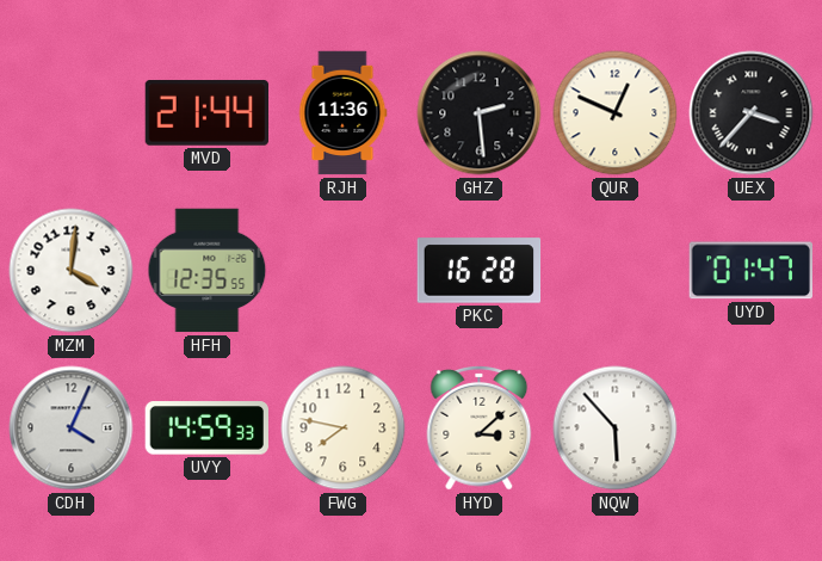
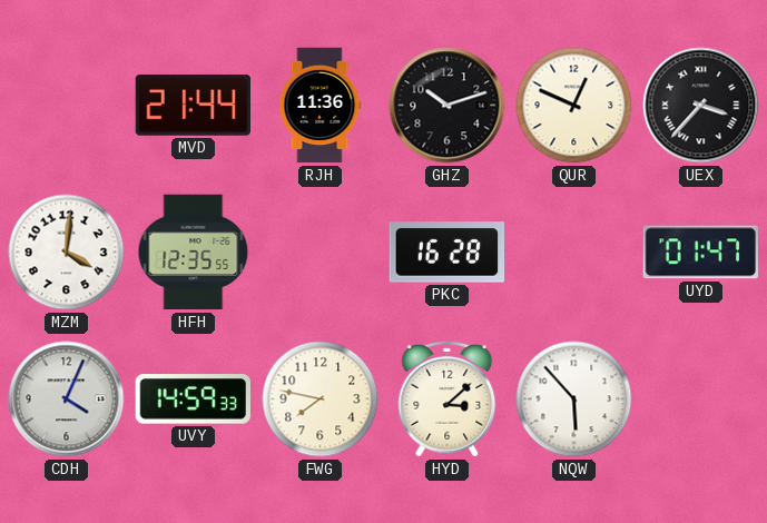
GHZ: 2:29 -> 10:12
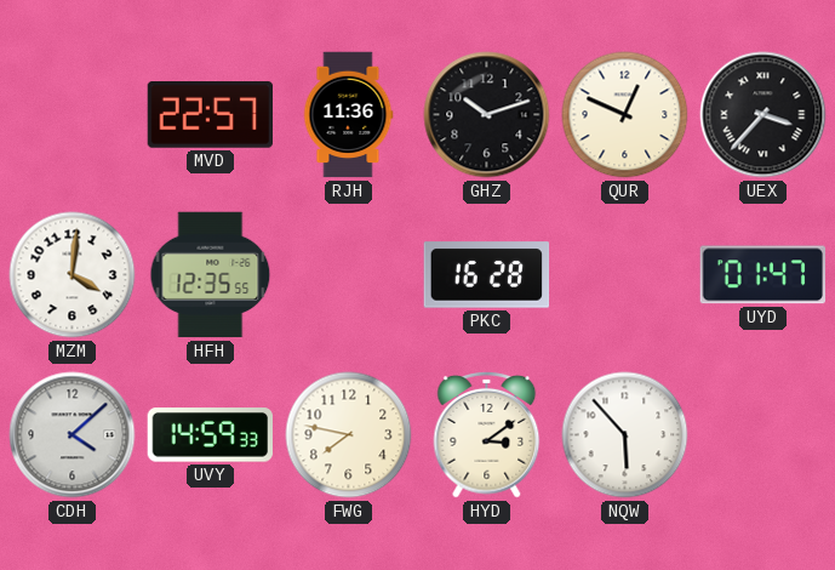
MVD: 21:44 -> 22:57
CDH: 4:04 -> 4:08
HYD: 3:08 -> 3:09
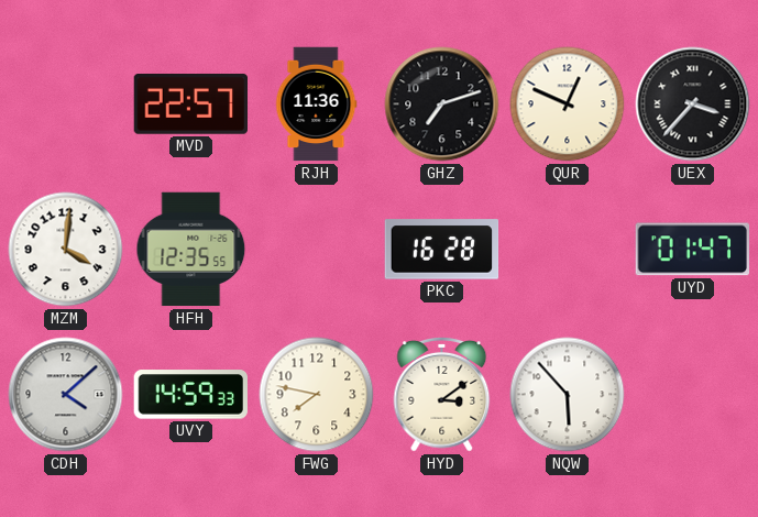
GHZ: 10:12 -> 7:12
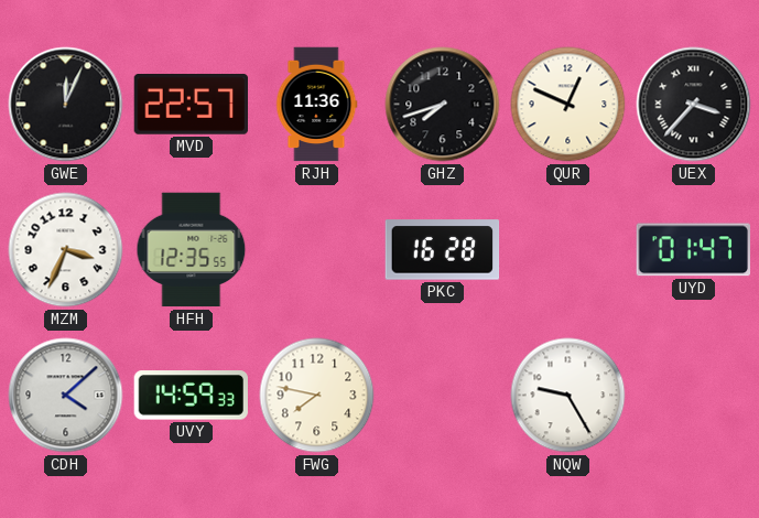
GWE: none -> 12:04
GHZ: 7:12 -> 7:42
MZM: 4:01 -> 3:34
HYD: 3:09 -> none
NQW: 5:53 -> 9:25
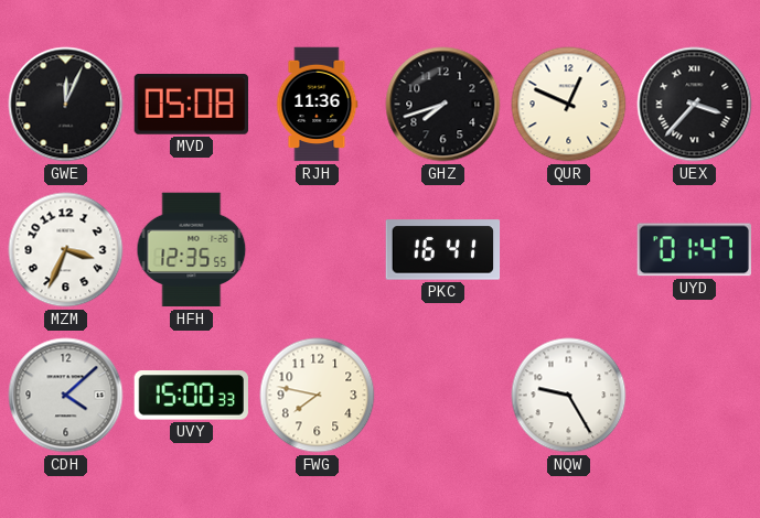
MVD: 22:57 -> 05:08
PKC: 16:28 -> 16:41
UVY: 14:59 -> 15:00
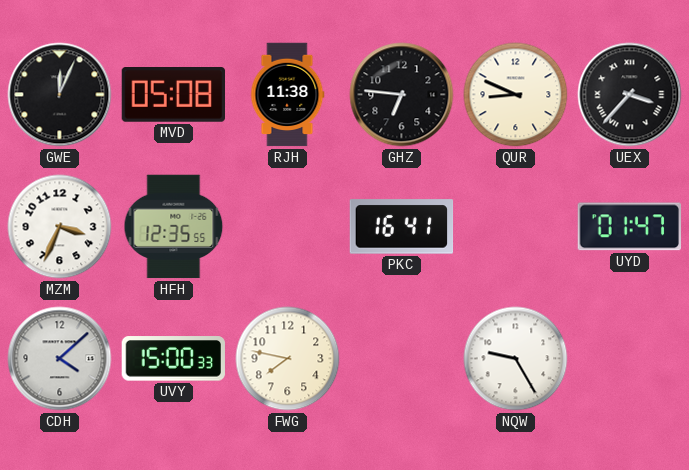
RJH: 11:36 -> 11:38
GHZ: 7:42 -> 6:46
QUR: 12:49 -> 8:49
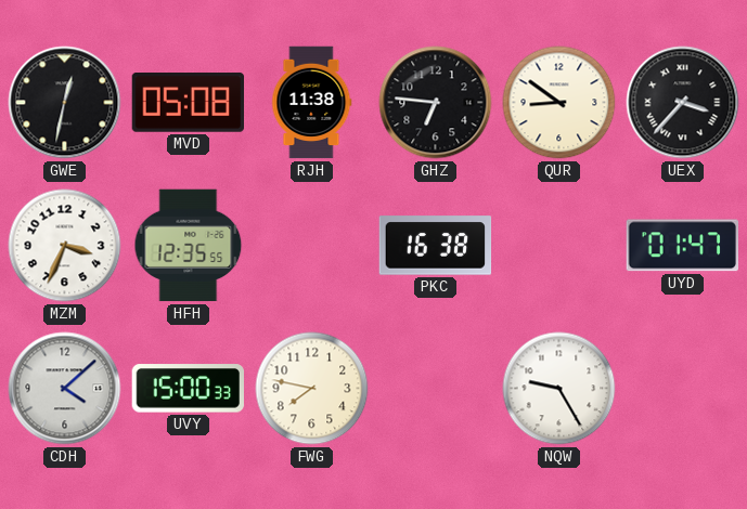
GWE: 12:04 -> 12:32
QUR: 8:49 -> 8:51
PKC: 16:41 -> 16:38
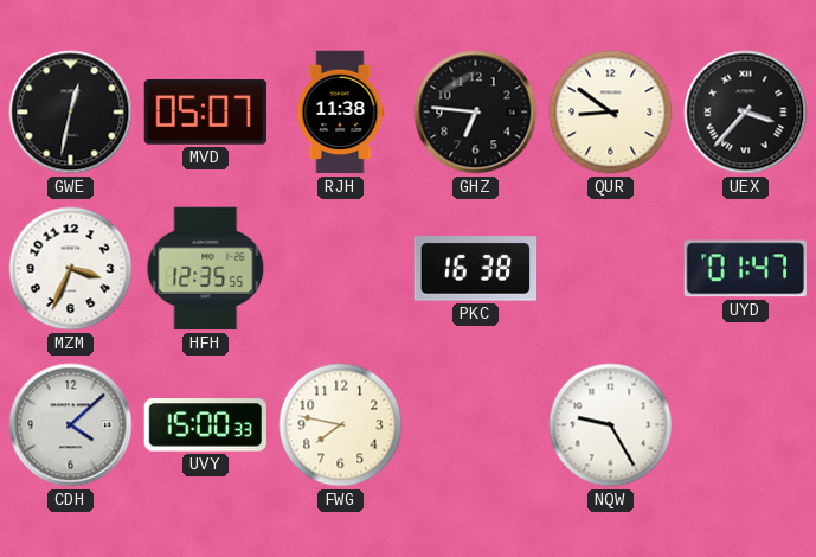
MVD: 05:08 -> 05:07
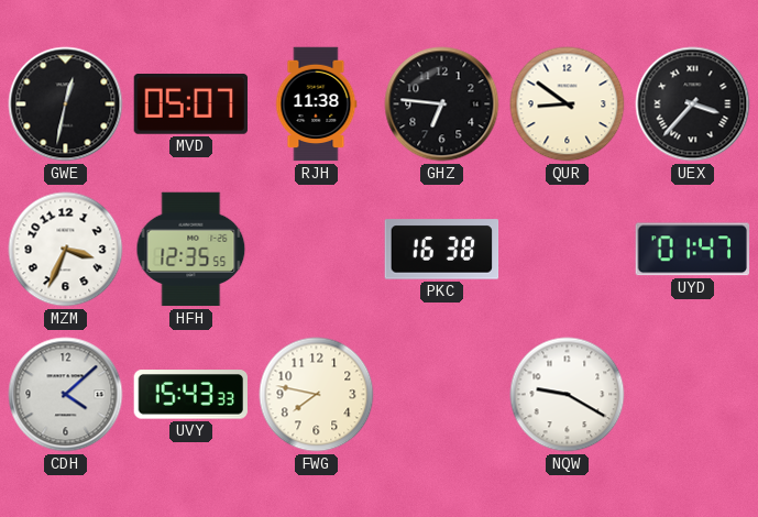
UVY: 15:00 -> 15:43
NQW: 9:25 -> 9:20
